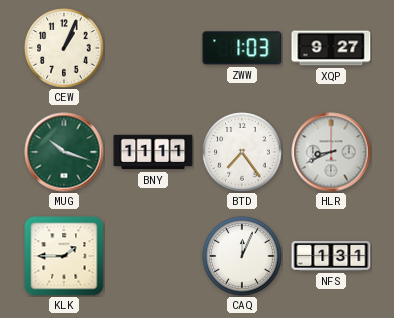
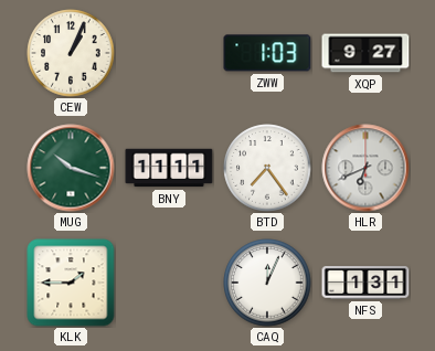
HLR: 8:41 -> 6:41
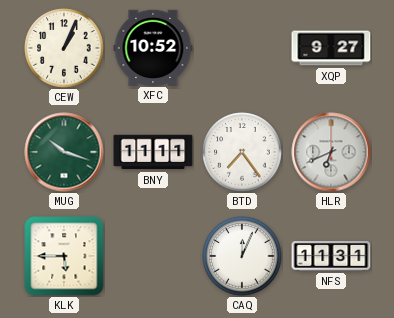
XFC: none -> 10:52
ZWW: 1:03 -> none
KLK: 1:45 -> 5:45
NFS: 1:31 -> 11:31
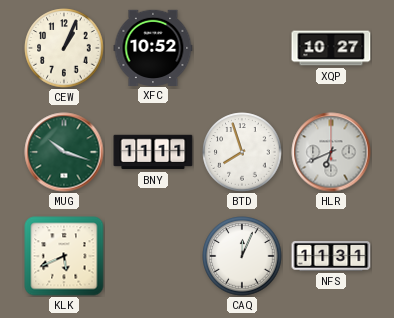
XQP: 9:27 -> 10:27
BTD: 7:24 -> 7:57
KLK: 5:45 -> 5:41
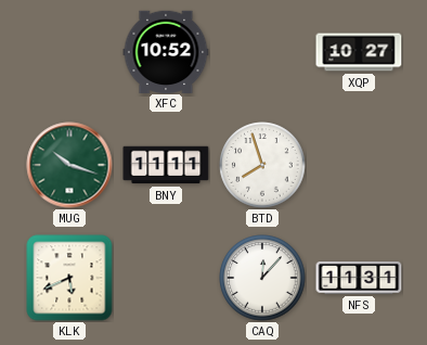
CEW: 1:04 -> none
HLR: 6:41 -> none
CAQ: 12:04 -> 12:07
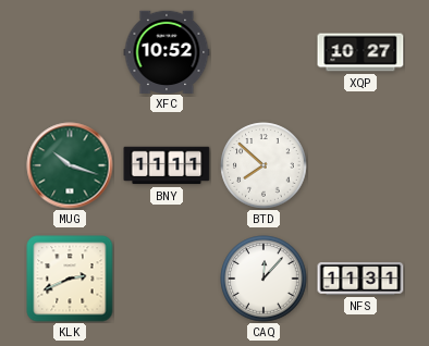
BTD: 7:57 -> 7:52
KLK: 5:41 -> 2:41
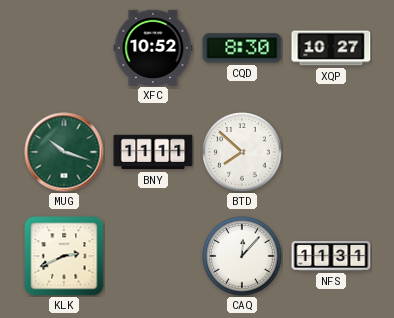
CQD: none -> 8:30
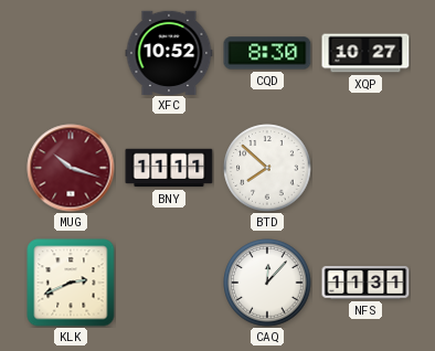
MUG dial: green -> burgundy
